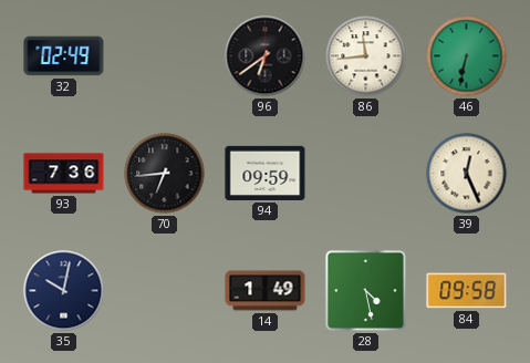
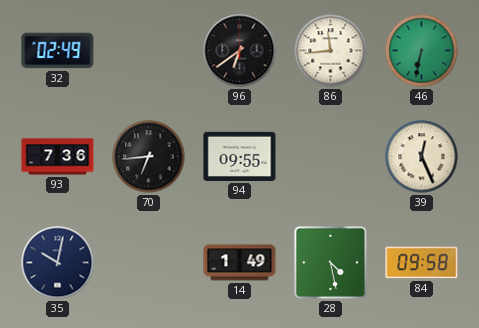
94: 09:59 -> 09:55
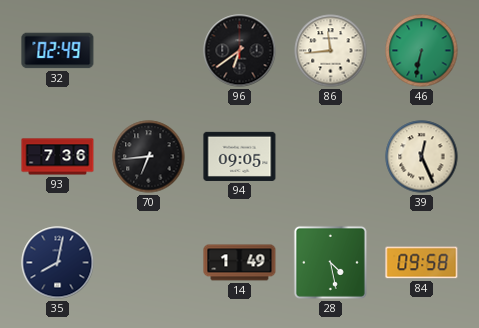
94: 09:55 -> 09:05
35: 10:02 -> 8:02
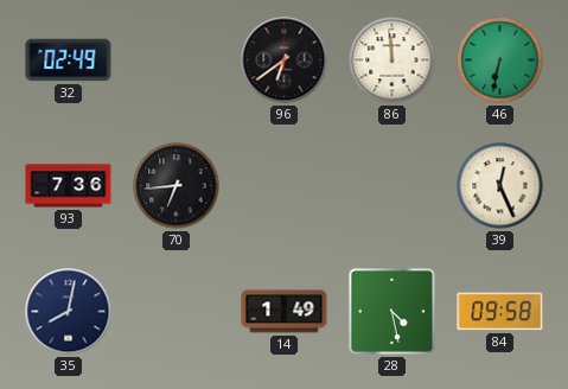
86: 11:44 -> 11:59
94: 09:05 -> none
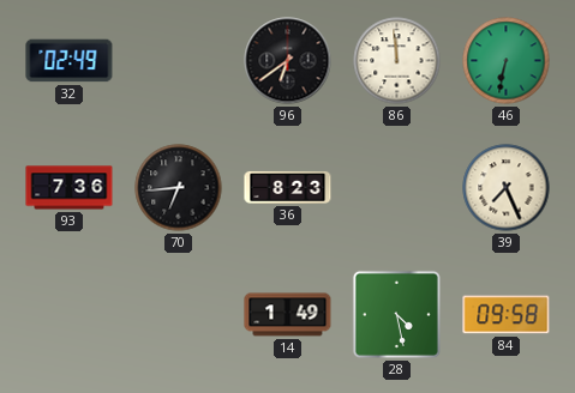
36: none -> 8:23
39: 12:26 -> 7:26
35: 8:02 -> none
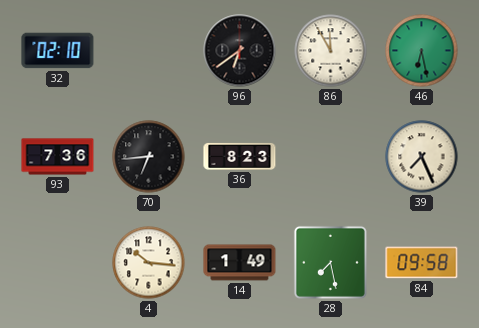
32: 02:49 -> 02:10
86: 11:59 -> 11:55
46: 6:32 -> 6:28
4: none -> 10:16
28: 4:28 -> 7:28
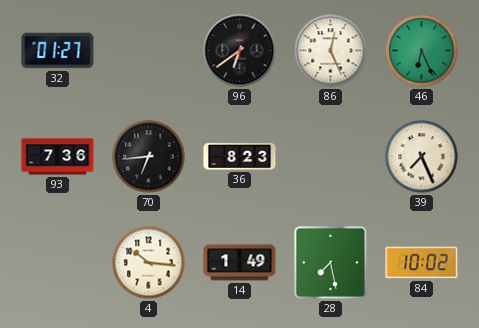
32: 02:10 -> 01:27
86: 11:55 -> 12:26
46: 6:28 -> 6:26
84: 09:58 -> 10:02
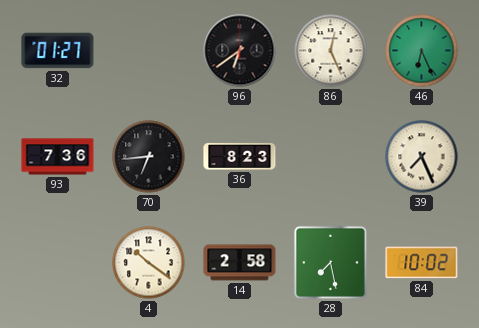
4: 10:16 -> 10:21
14: 1:49 -> 2:58
